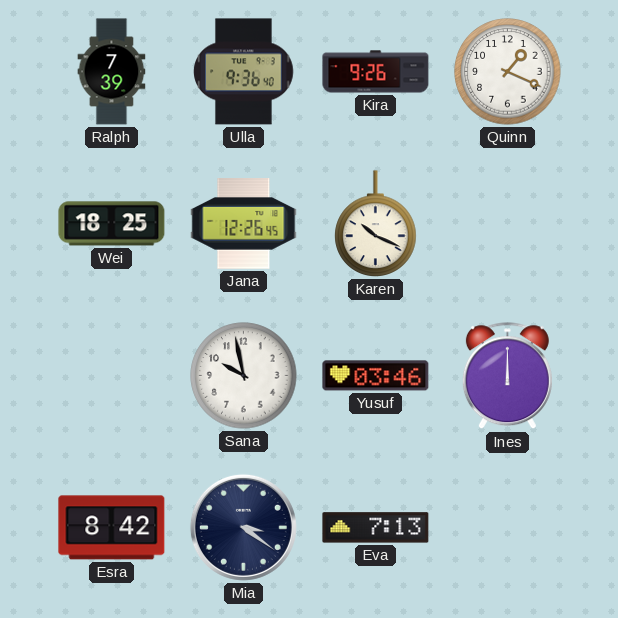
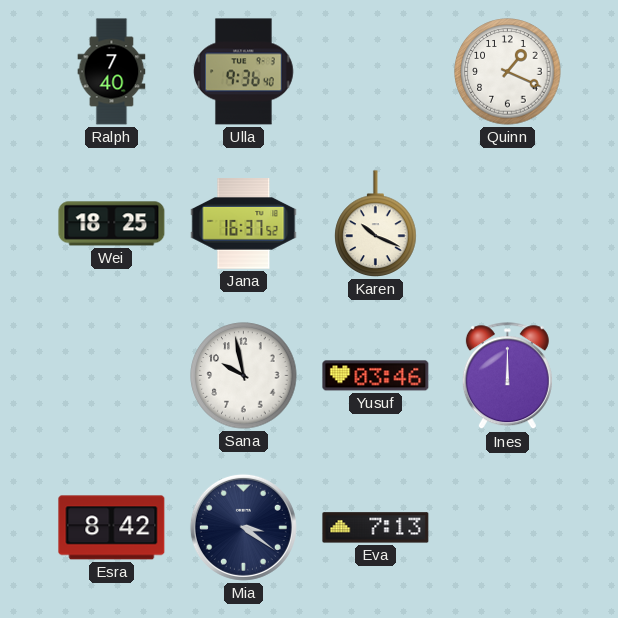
Ralph: 7:39 -> 7:40
Kira: 9:26 -> none
Jana: 12:26 -> 16:37
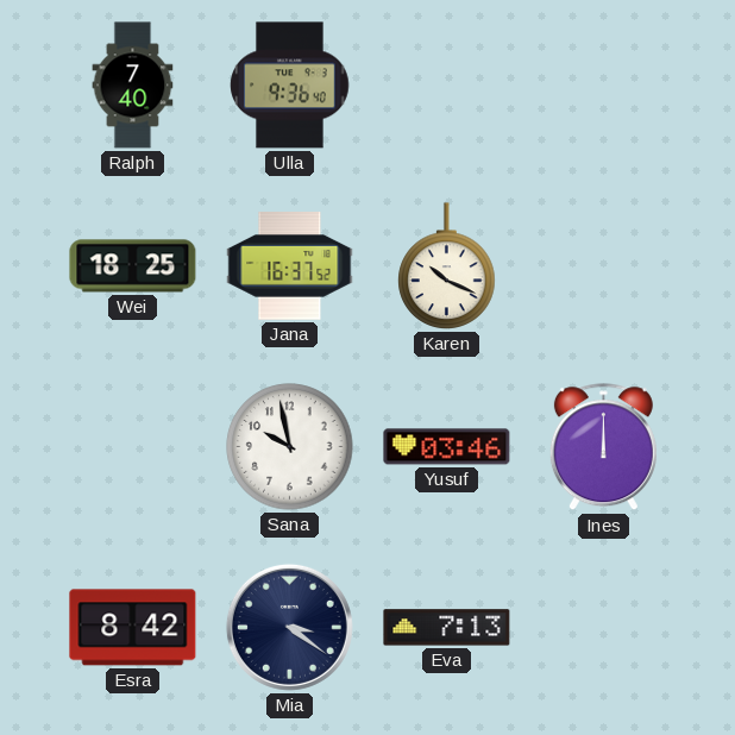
Quinn: 1:19 -> none
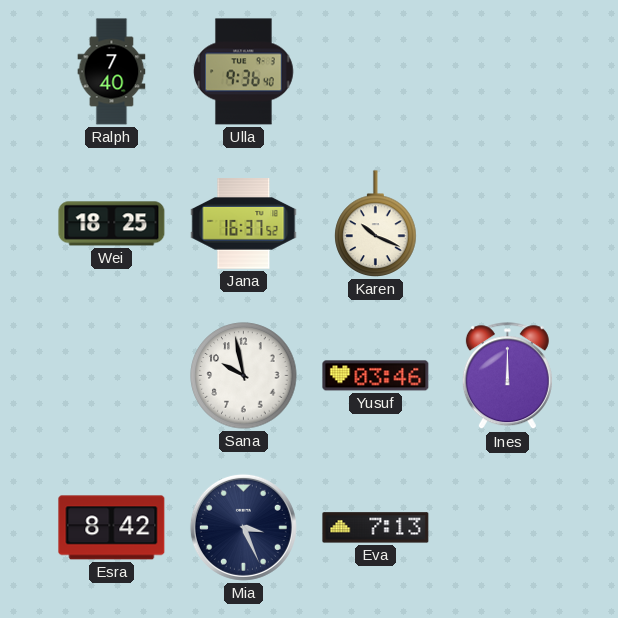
Mia: 3:21 -> 3:26
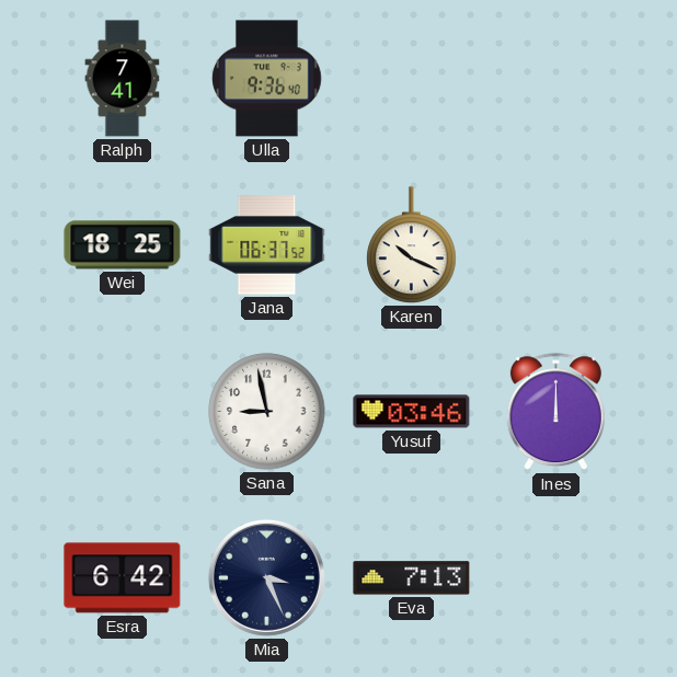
Ralph: 7:40 -> 7:41
Jana: 16:37 -> 06:37
Sana: 9:58 -> 8:58
Esra: 8:42 -> 6:42
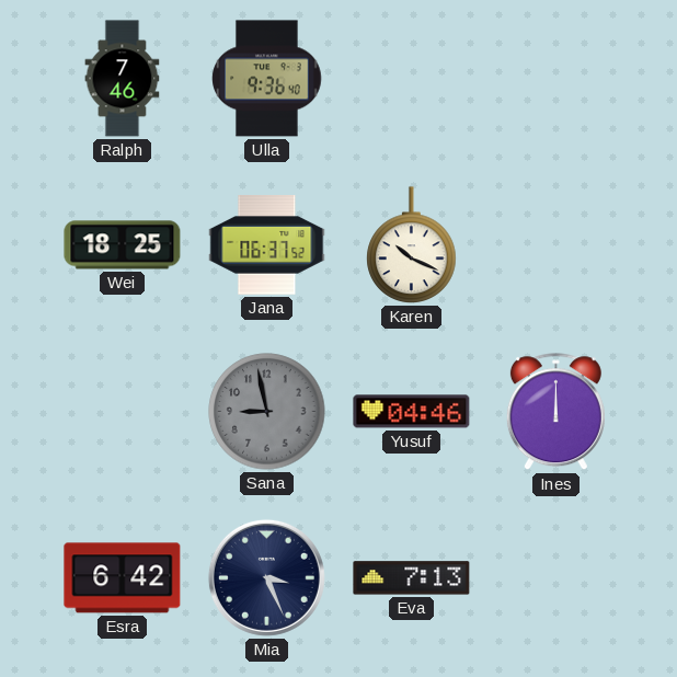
Ralph: 7:41 -> 7:46
Sana dial: white -> grey
Yusuf: 03:46 -> 04:46
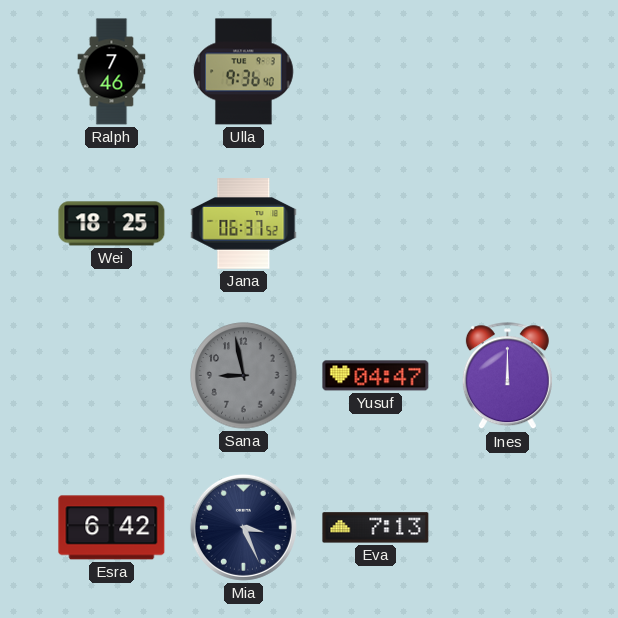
Karen: 10:19 -> none
Yusuf: 04:46 -> 04:47
